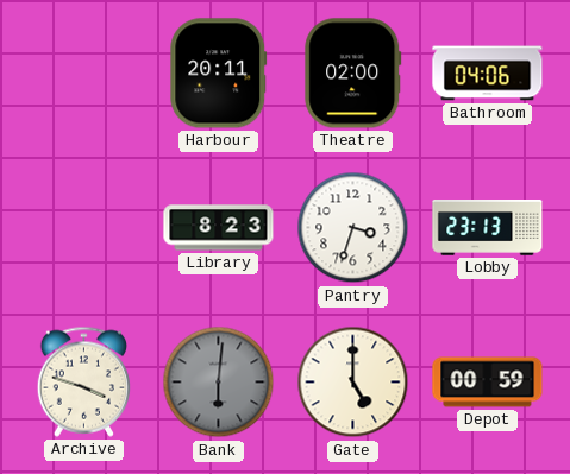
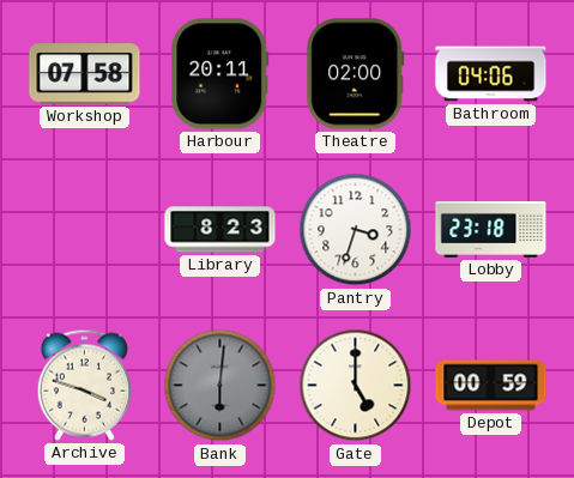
Workshop: none -> 07:58
Lobby: 23:13 -> 23:18
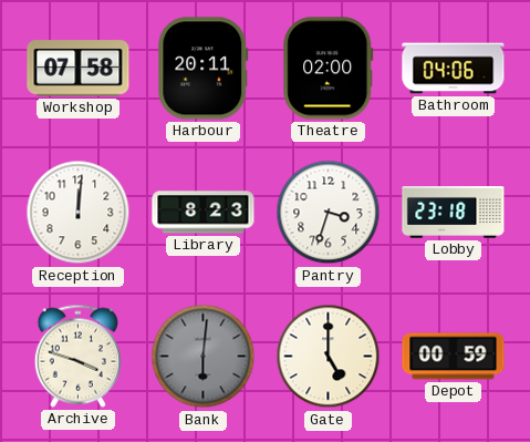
Reception: none -> 12:01
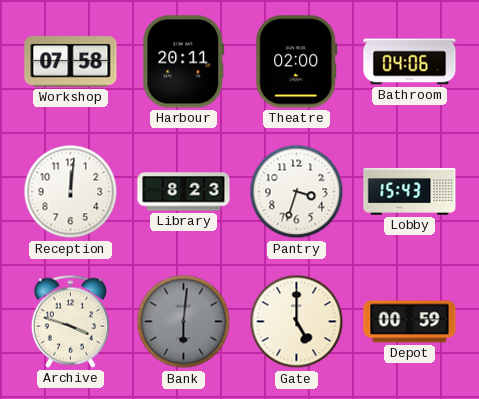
Lobby: 23:18 -> 15:43
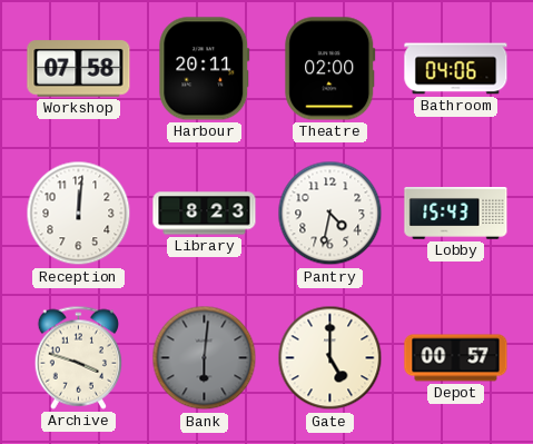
Pantry: 3:33 -> 4:32
Depot: 00:59 -> 00:57
